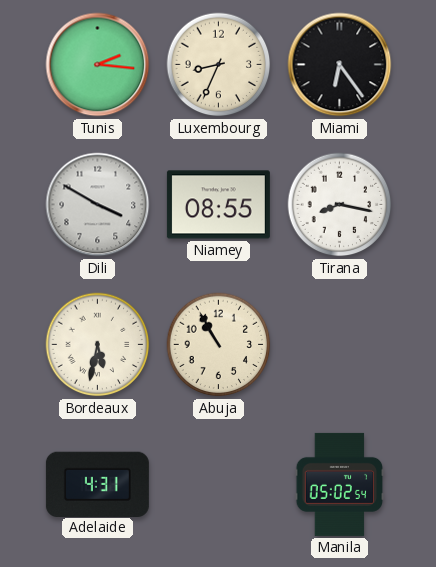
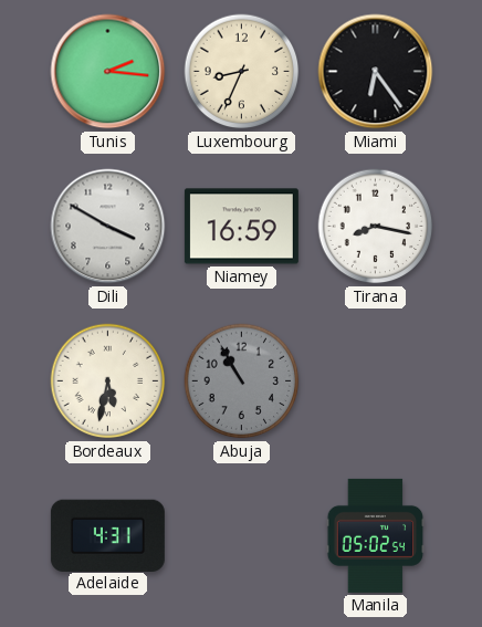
Niamey: 08:55 -> 16:59
Abuja dial: cream -> grey
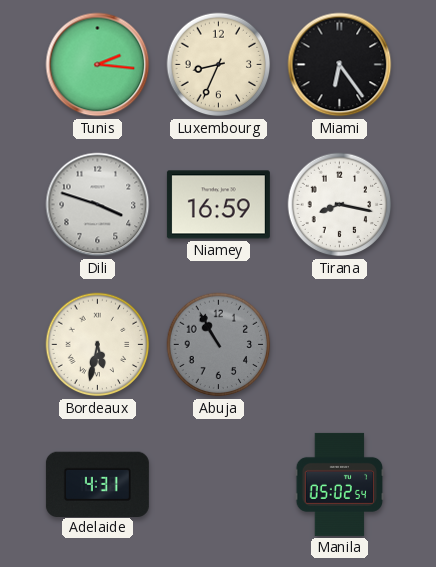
Dili: 3:50 -> 3:48
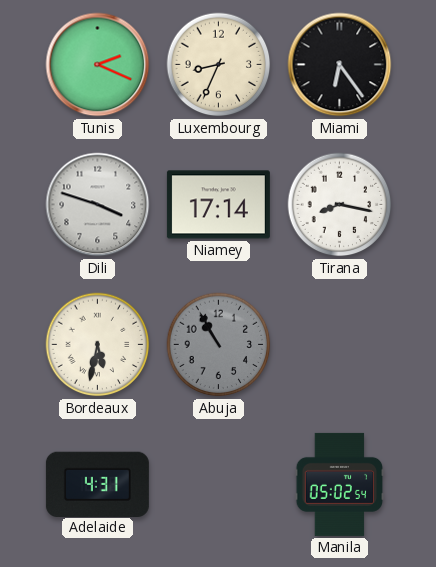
Tunis: 2:16 -> 2:19
Niamey: 16:59 -> 17:14
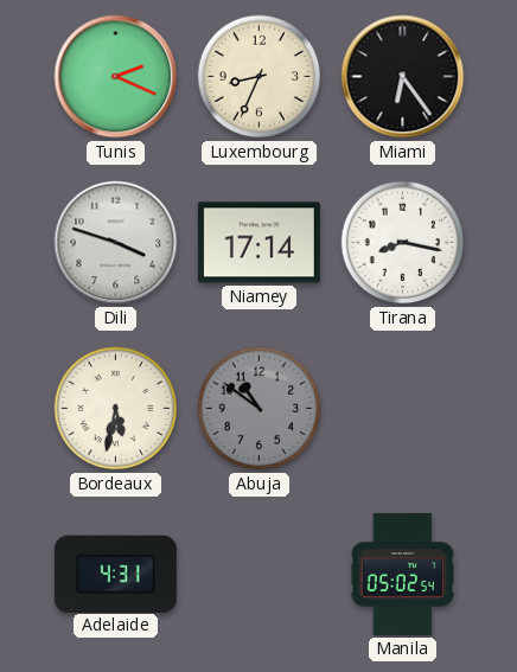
Abuja: 10:55 -> 10:51
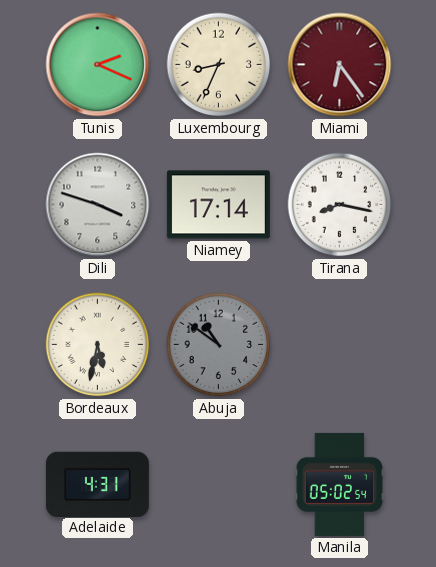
Miami dial: black -> burgundy
